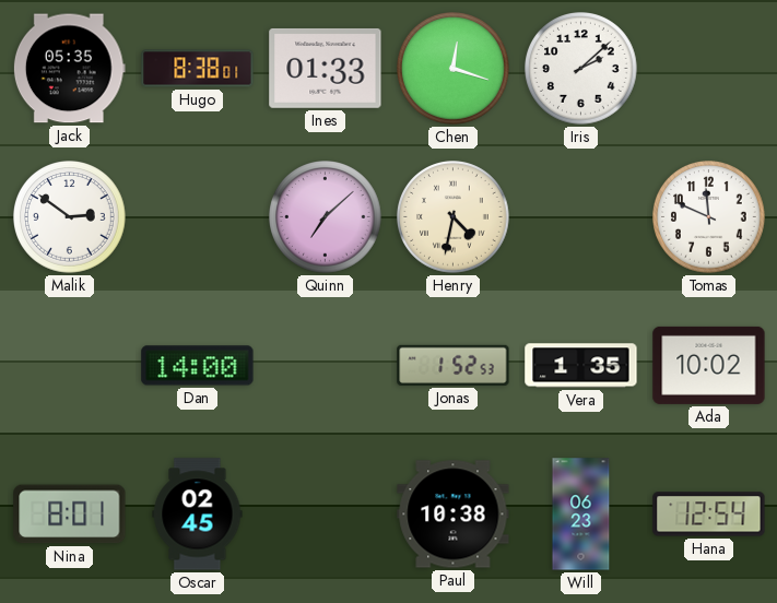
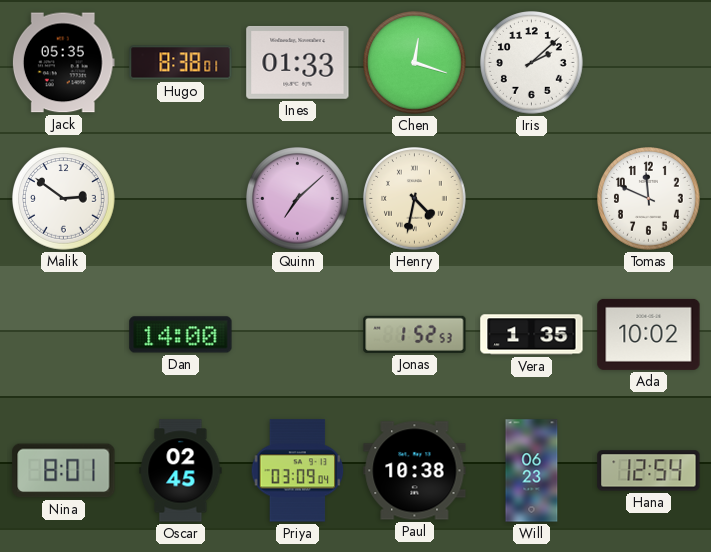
Priya: none -> 03:09
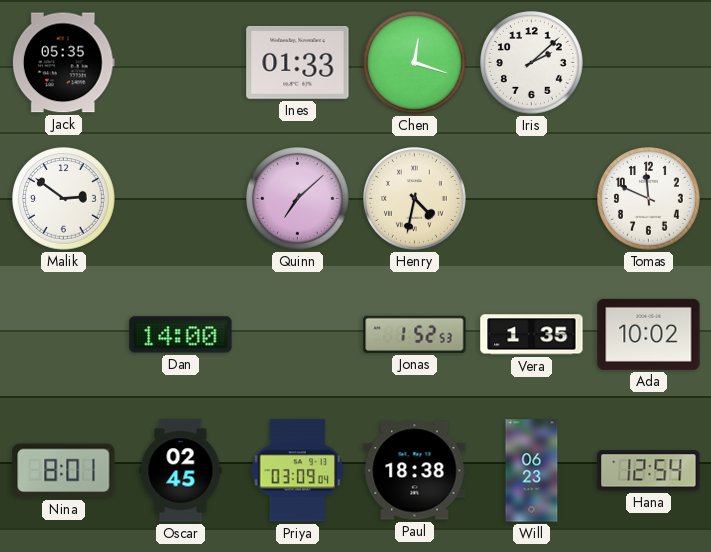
Hugo: 8:38 -> none
Paul: 10:38 -> 18:38
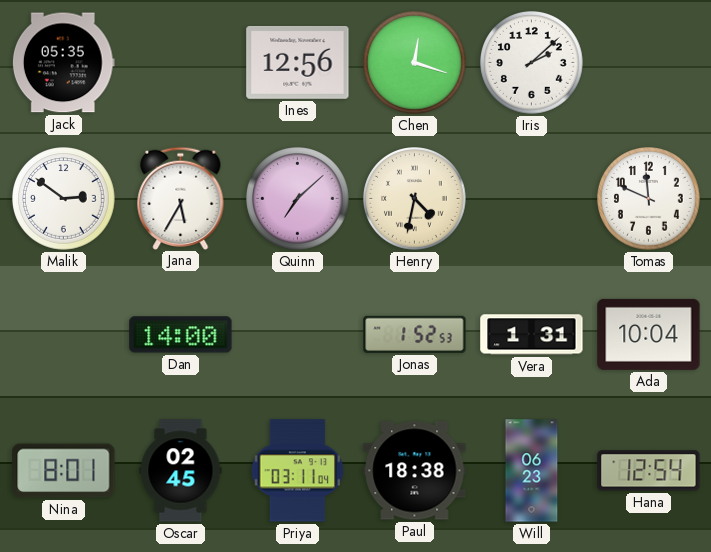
Ines: 01:33 -> 12:56
Jana: none -> 5:35
Vera: 1:35 -> 1:31
Ada: 10:02 -> 10:04
Priya: 03:09 -> 03:11
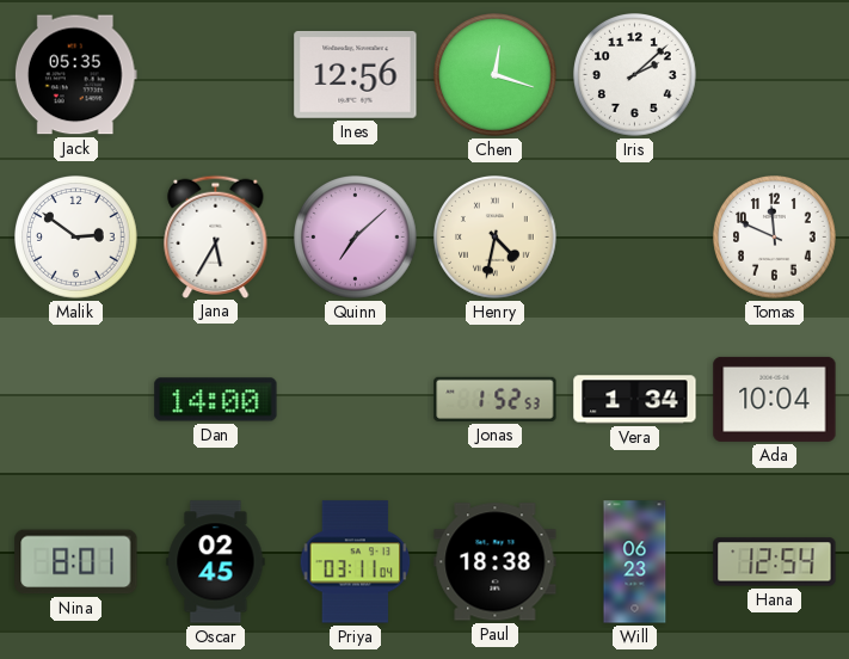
Vera: 1:31 -> 1:34
